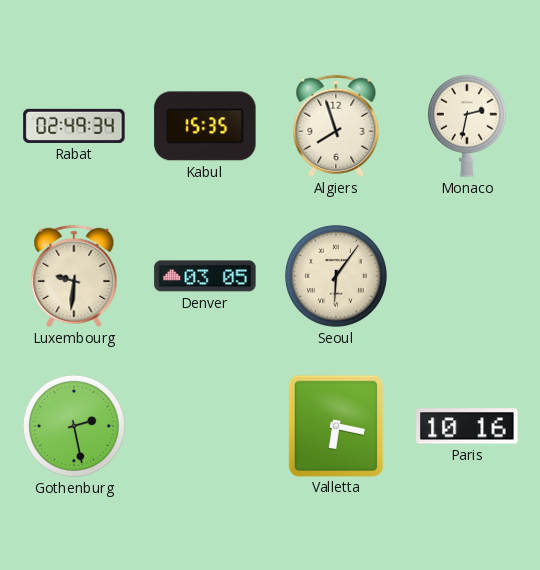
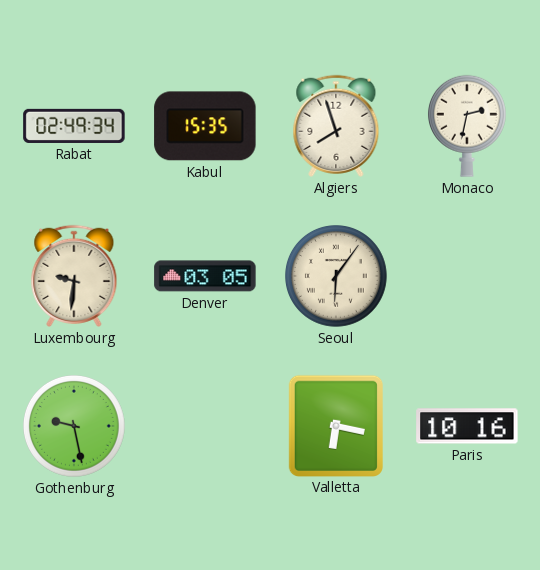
Gothenburg: 2:28 -> 9:28
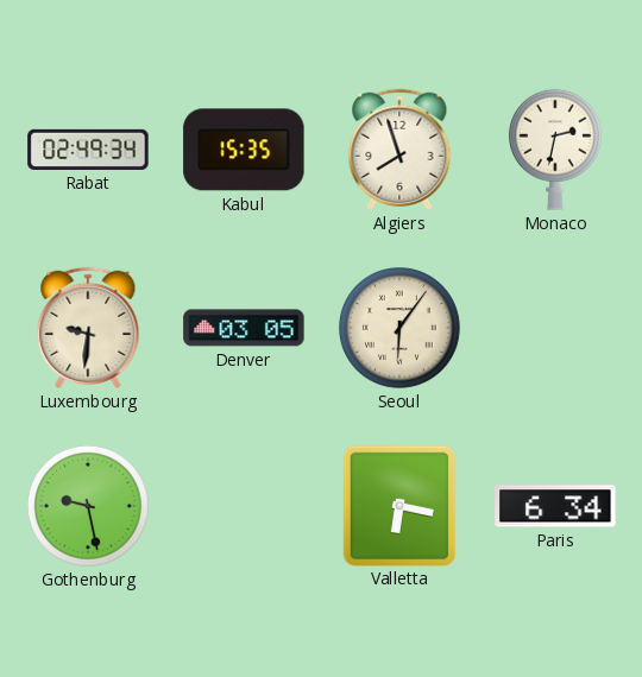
Paris: 10:16 -> 6:34
